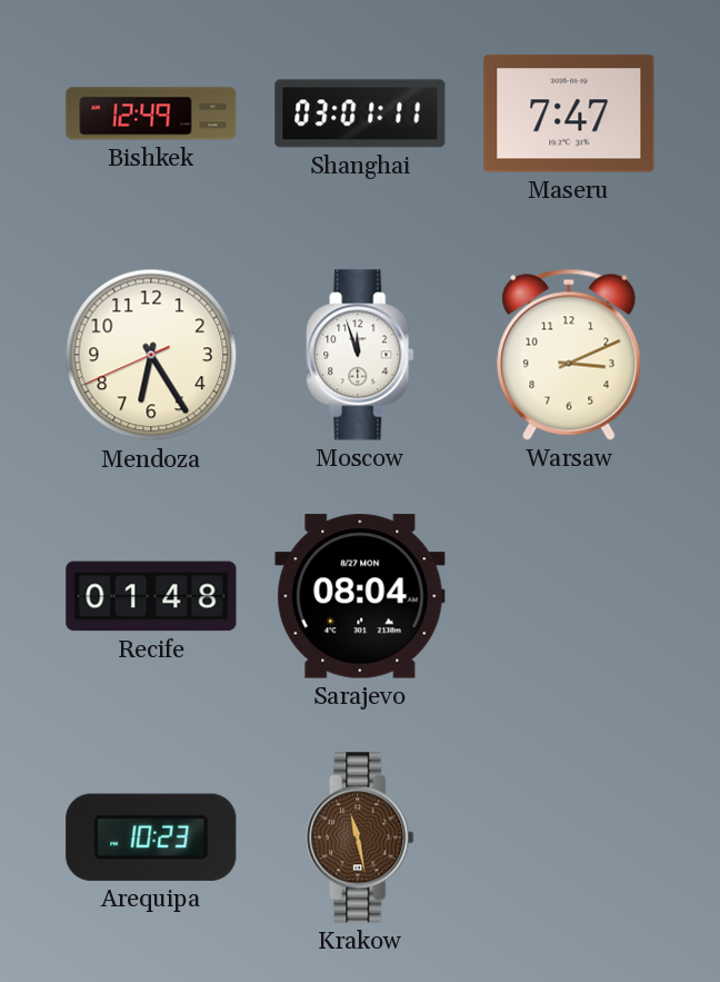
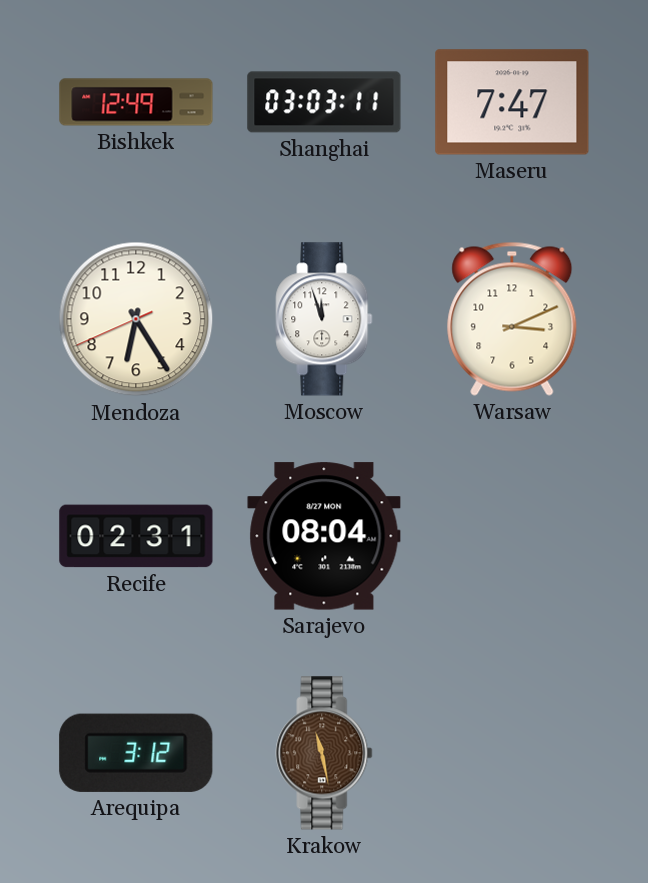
Shanghai: 03:01 -> 03:03
Recife: 01:48 -> 02:31
Arequipa: 10:23 -> 3:12
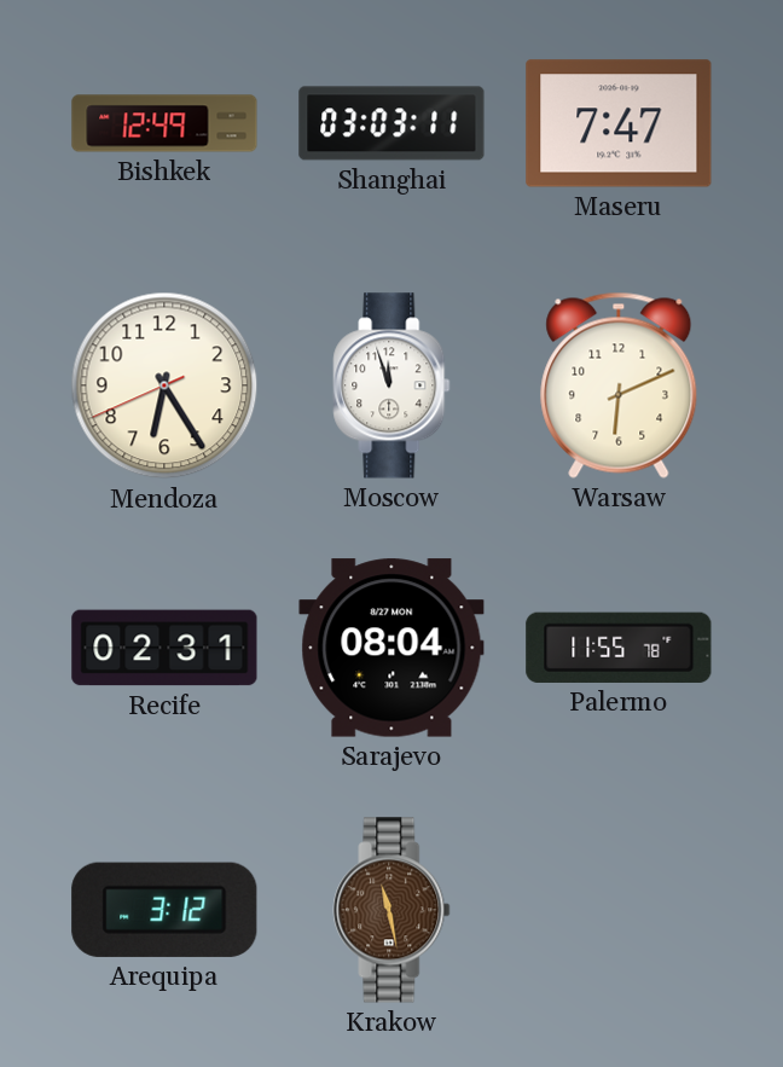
Warsaw: 3:11 -> 6:11
Palermo: none -> 11:55
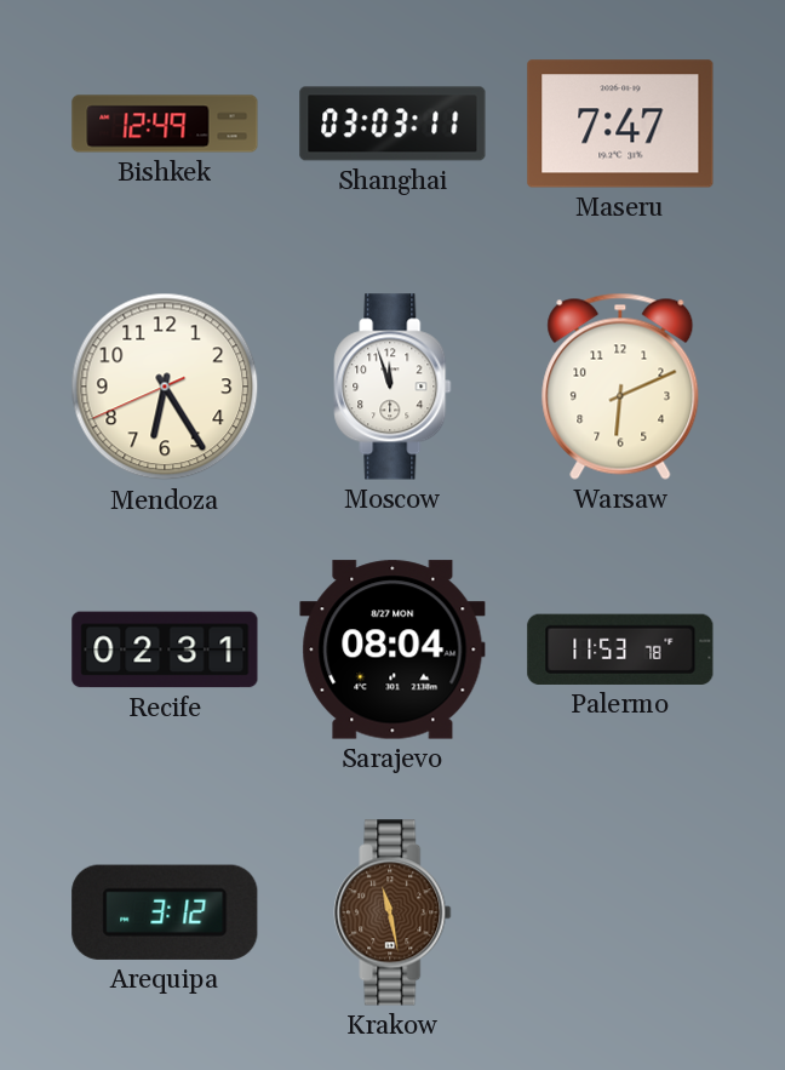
Palermo: 11:55 -> 11:53
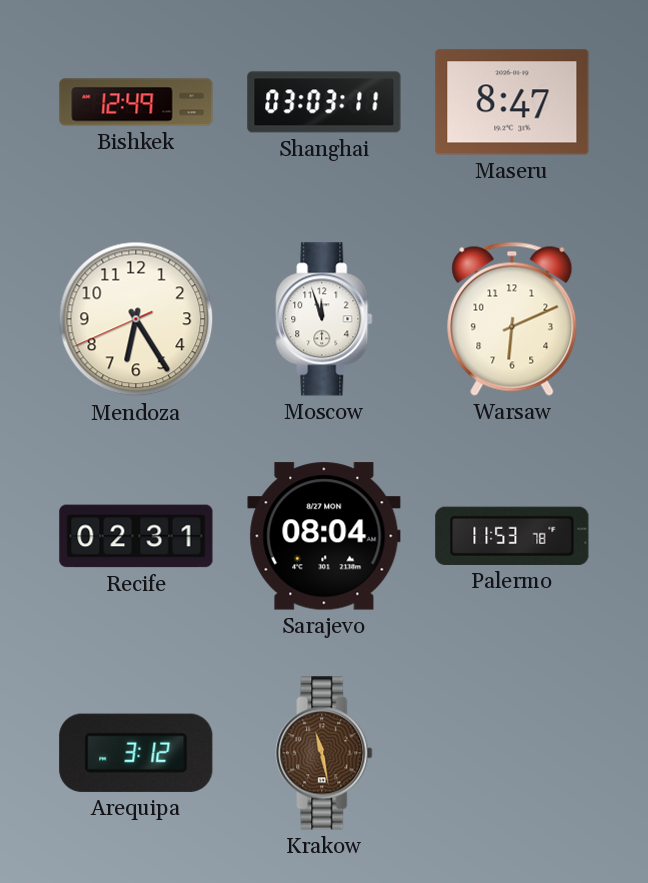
Maseru: 7:47 -> 8:47
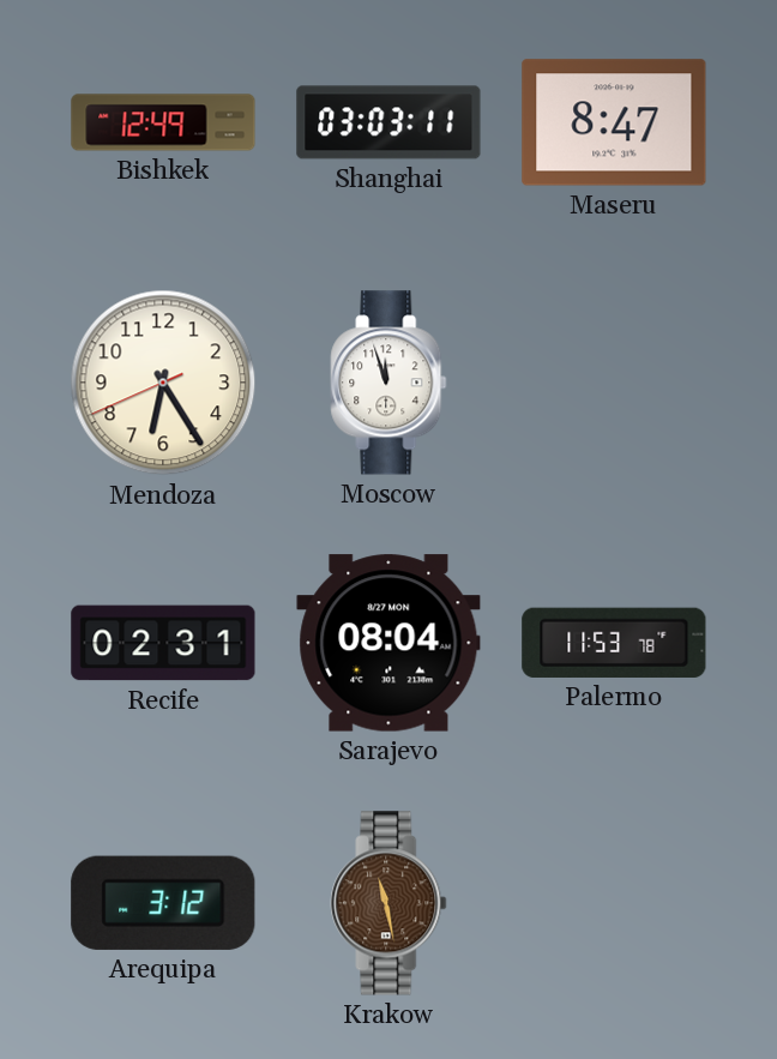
Warsaw: 6:11 -> none
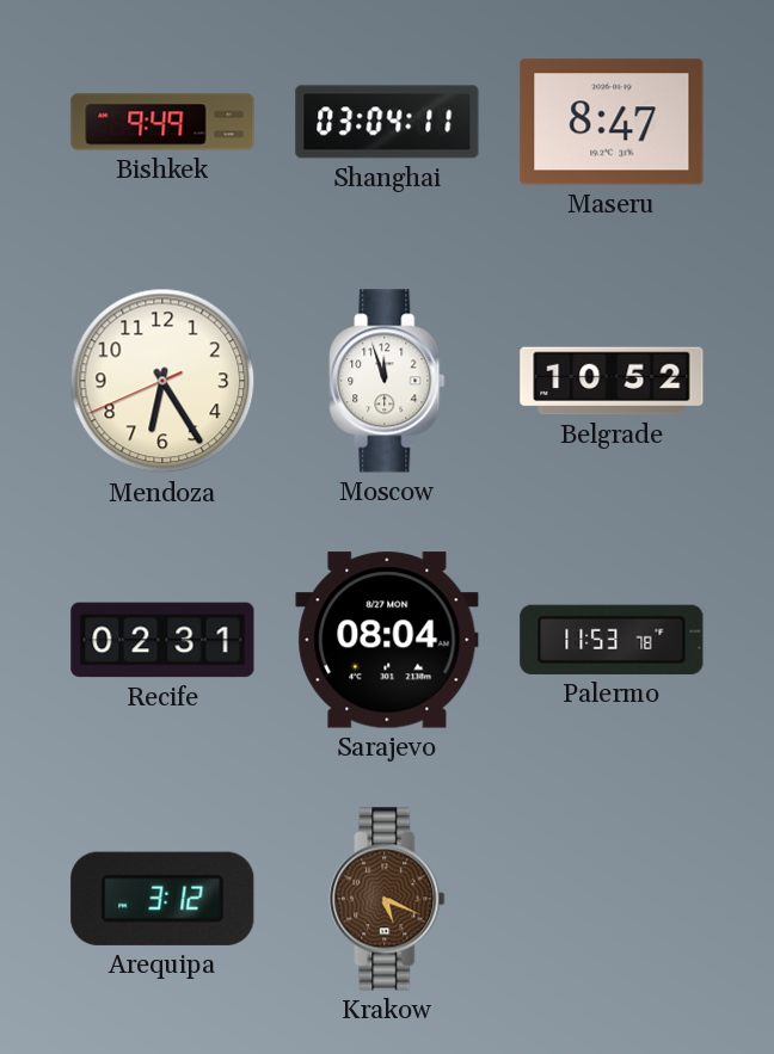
Bishkek: 12:49 -> 9:49
Shanghai: 03:03 -> 03:04
Belgrade: none -> 10:52
Krakow: 11:28 -> 5:19
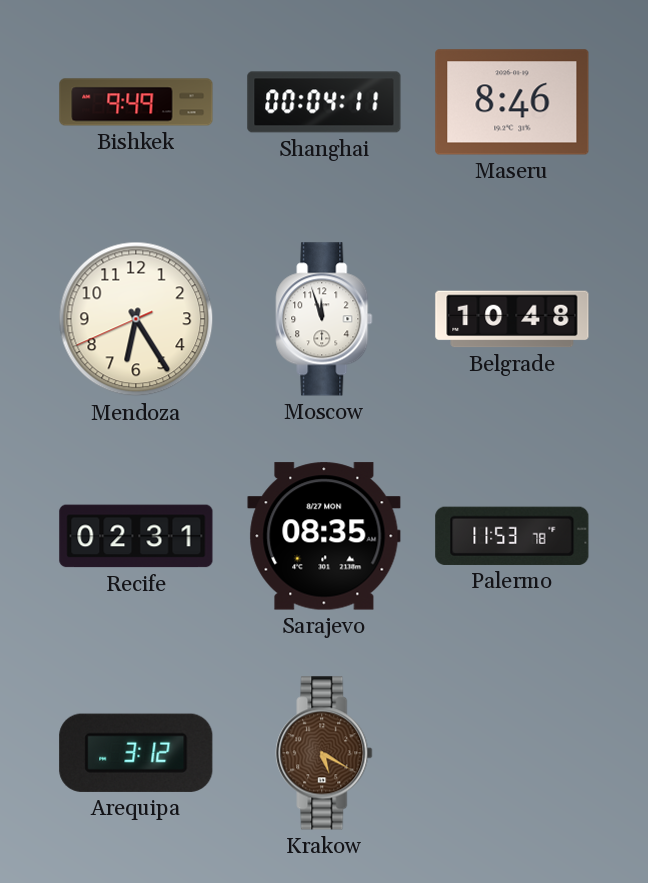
Shanghai: 03:04 -> 00:04
Maseru: 8:47 -> 8:46
Belgrade: 10:52 -> 10:48
Sarajevo: 08:04 -> 08:35
Krakow: 5:19 -> 5:20
